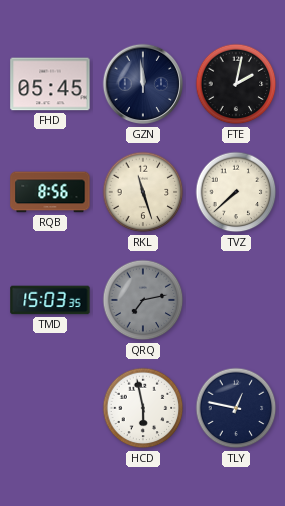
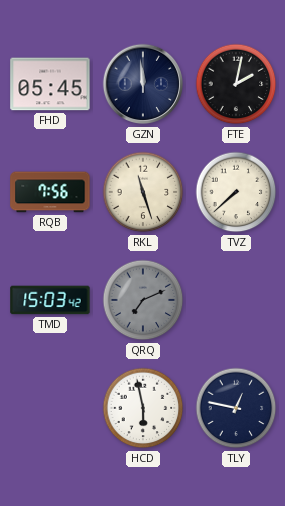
RQB: 8:56 -> 7:56
TMD: 15:03:35 -> 15:03:42
QRQ: 7:13 -> 7:11
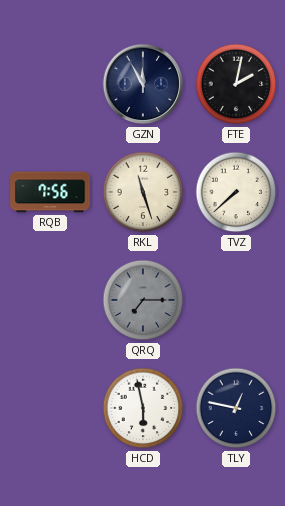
FHD: 05:45 -> none
GZN: 11:59 -> 11:55
TMD: 15:03 -> none
QRQ: 7:11 -> 7:15
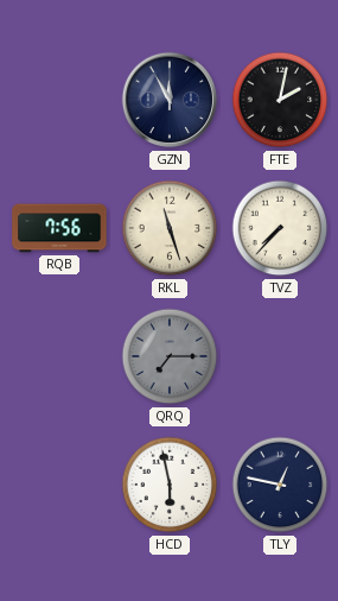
TVZ: 7:38 -> 7:37
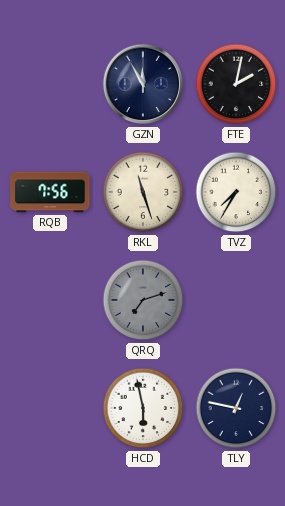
TVZ: 7:37 -> 7:35
QRQ: 7:15 -> 7:12
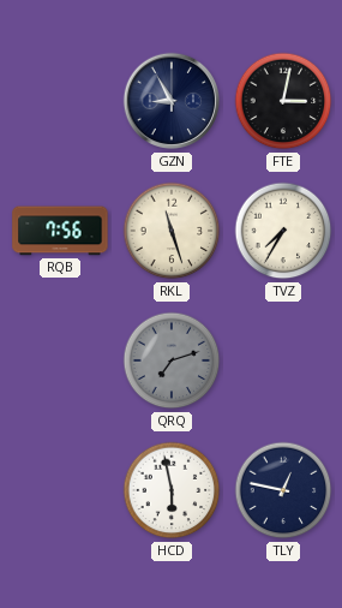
GZN: 11:55 -> 8:55
FTE: 2:02 -> 3:02
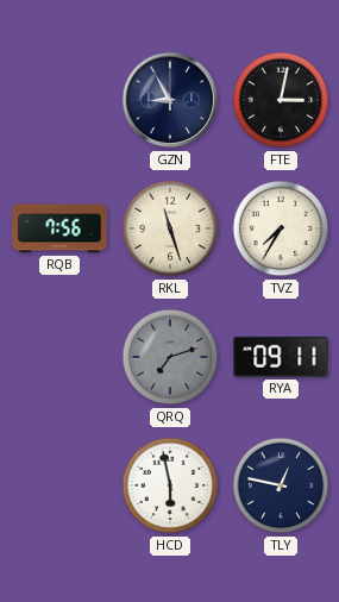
RYA: none -> 09:11
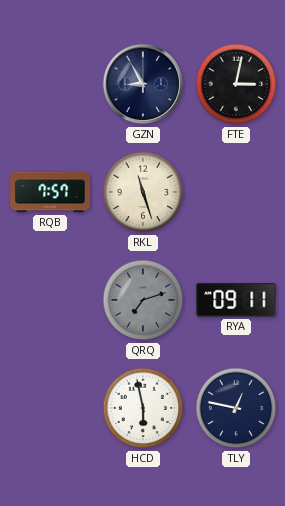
RQB: 7:56 -> 7:57
TVZ: 7:35 -> none
